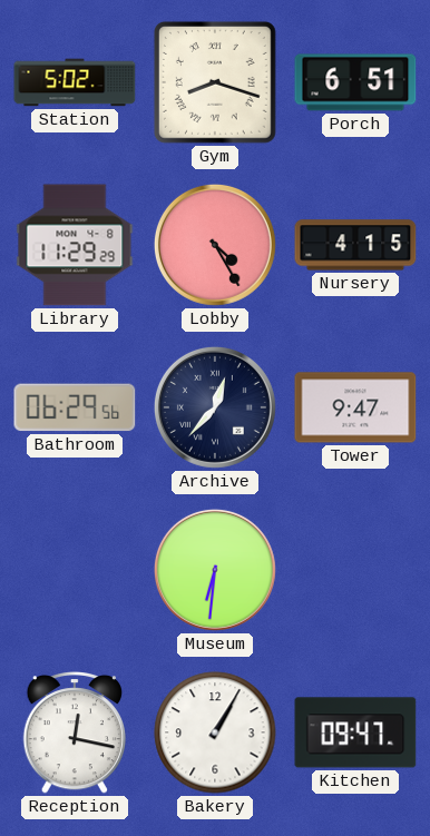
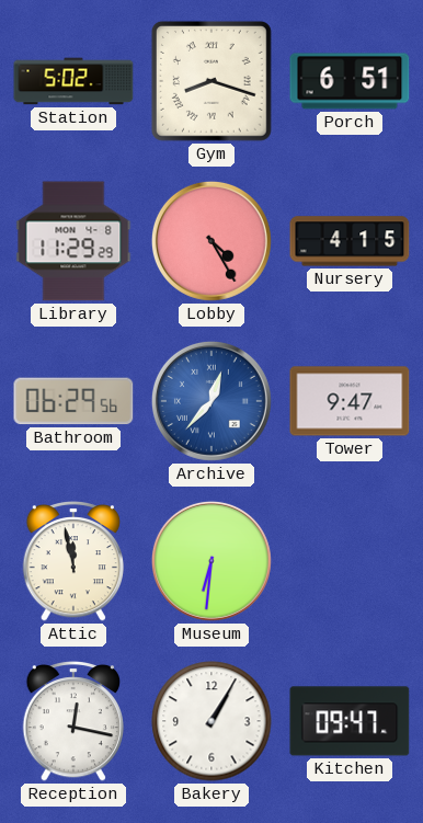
Archive dial: navy -> blue
Attic: none -> 11:58
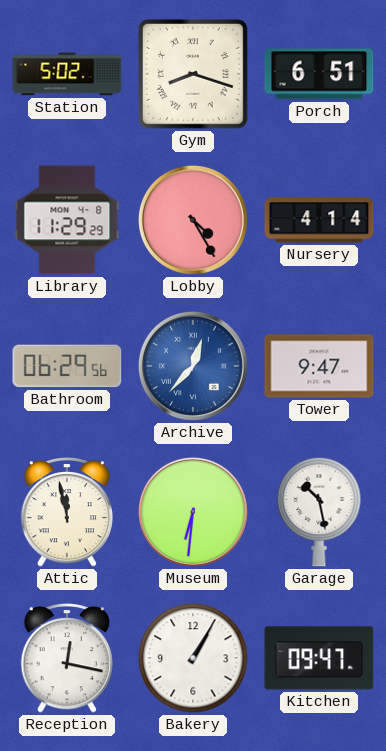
Nursery: 4:15 -> 4:14
Garage: none -> 10:28
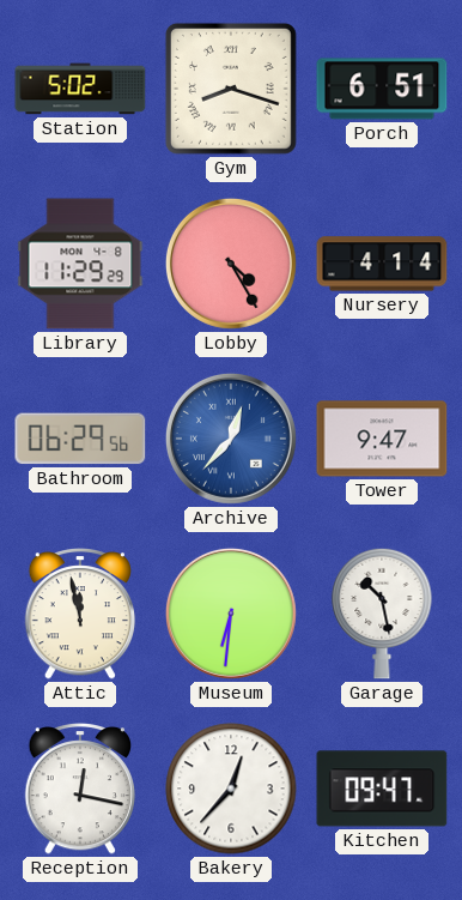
Bakery: 1:05 -> 12:37
